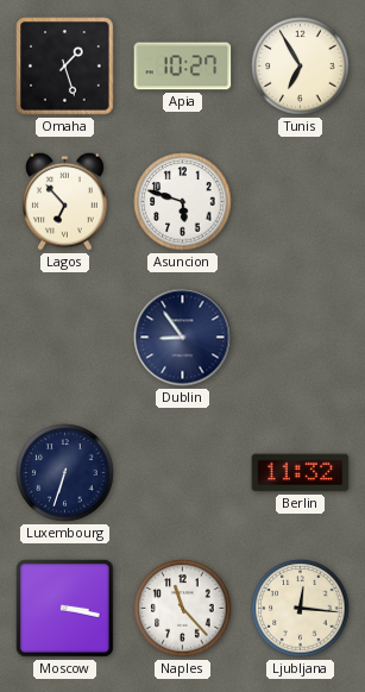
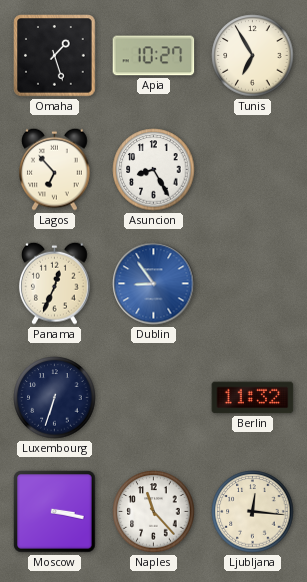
Asuncion: 5:48 -> 8:25
Panama: none -> 12:34
Dublin dial: navy -> blue
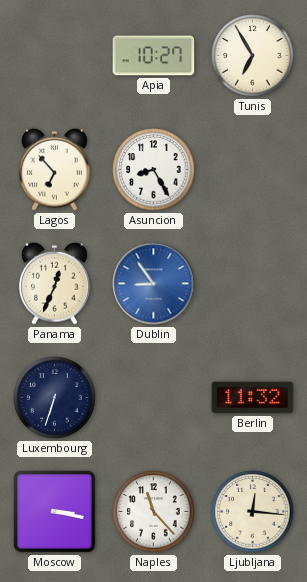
Omaha: 1:27 -> none
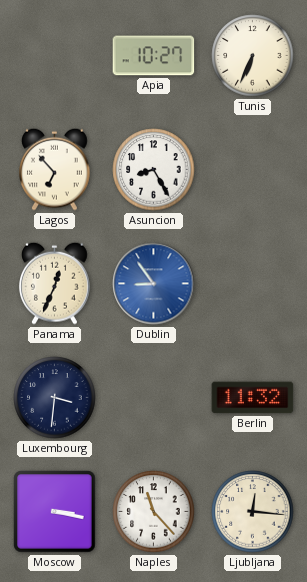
Tunis: 6:55 -> 6:34
Luxembourg: 6:33 -> 3:31
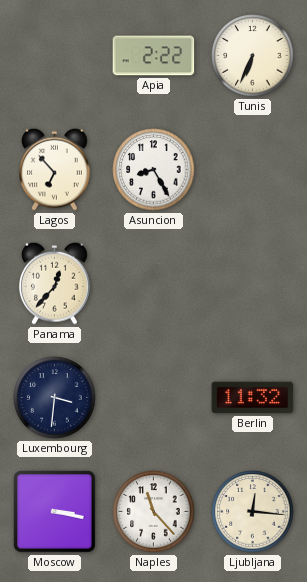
Apia: 10:27 -> 2:22
Panama: 12:34 -> 12:37
Dublin: 8:54 -> none
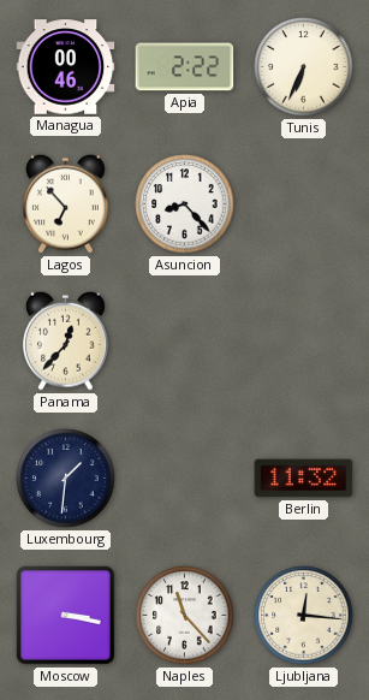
Managua: none -> 00:46
Asuncion: 8:25 -> 8:23
Luxembourg: 3:31 -> 1:31
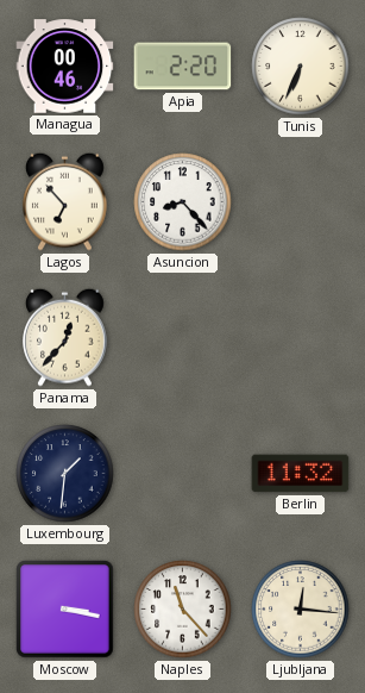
Apia: 2:22 -> 2:20
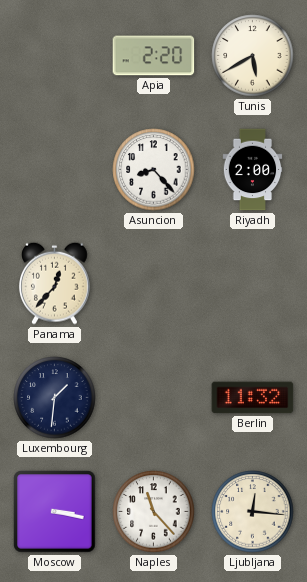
Managua: 00:46 -> none
Tunis: 6:34 -> 5:40
Lagos: 6:53 -> none
Riyadh: none -> 2:00
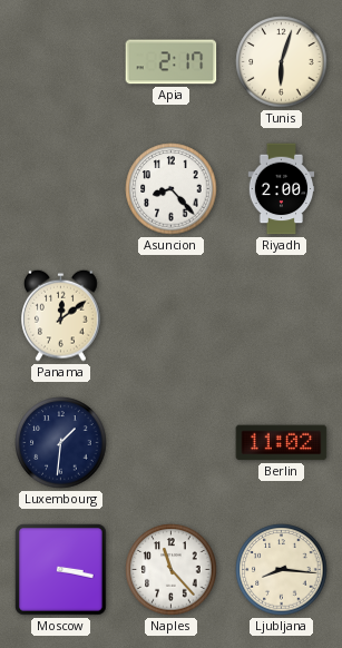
Apia: 2:20 -> 2:17
Tunis: 5:40 -> 6:03
Panama: 12:37 -> 12:09
Berlin: 11:32 -> 11:02
Ljubljana: 12:16 -> 8:16
